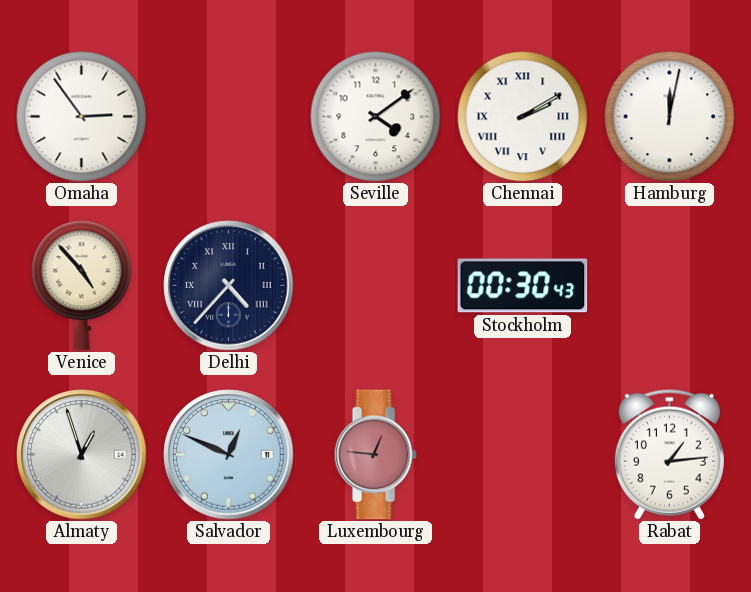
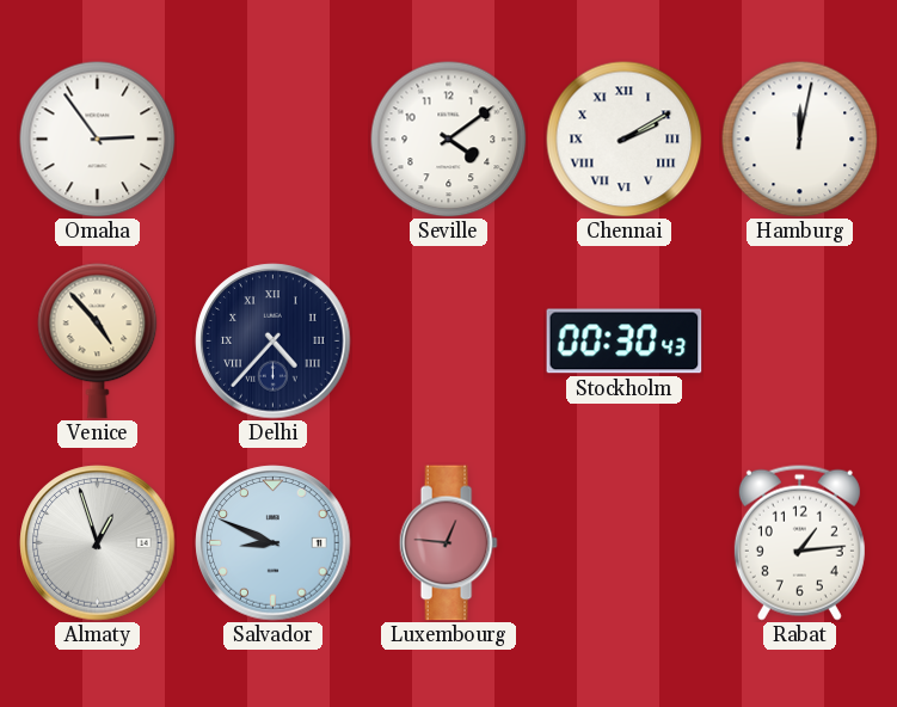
Salvador: 12:49 -> 8:49
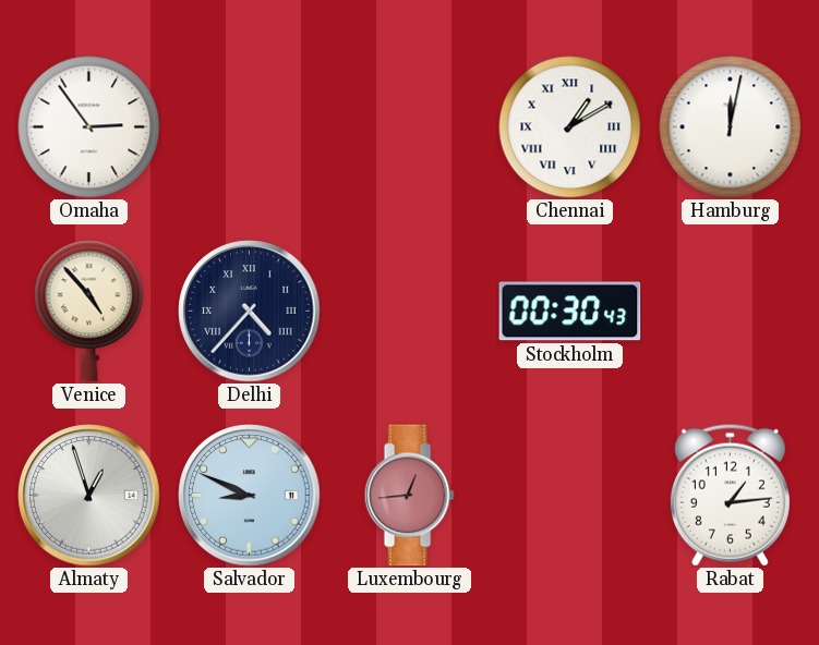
Seville: 4:09 -> none
Chennai: 2:10 -> 1:10
Luxembourg: 12:46 -> 12:44
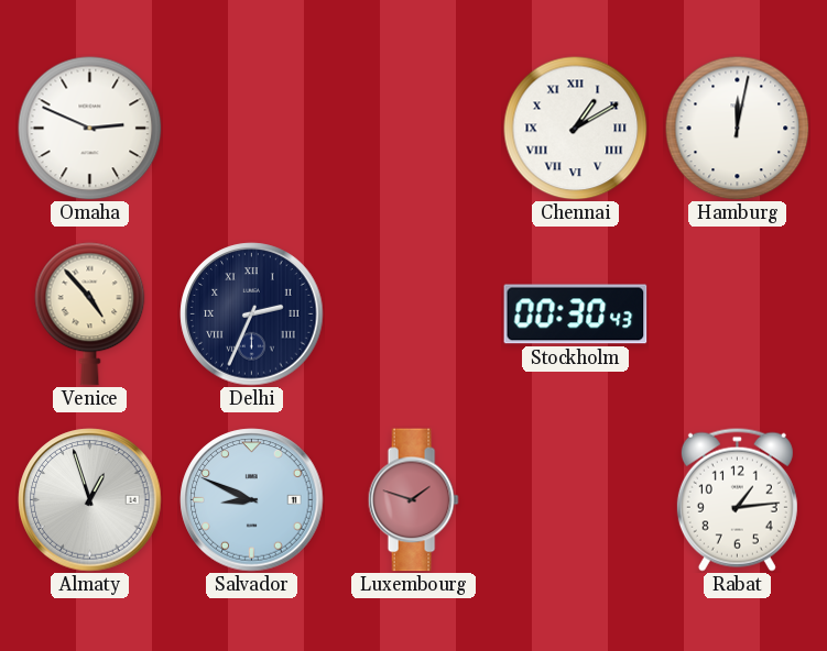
Omaha: 2:54 -> 2:49
Delhi: 4:37 -> 2:34
Luxembourg: 12:44 -> 1:48
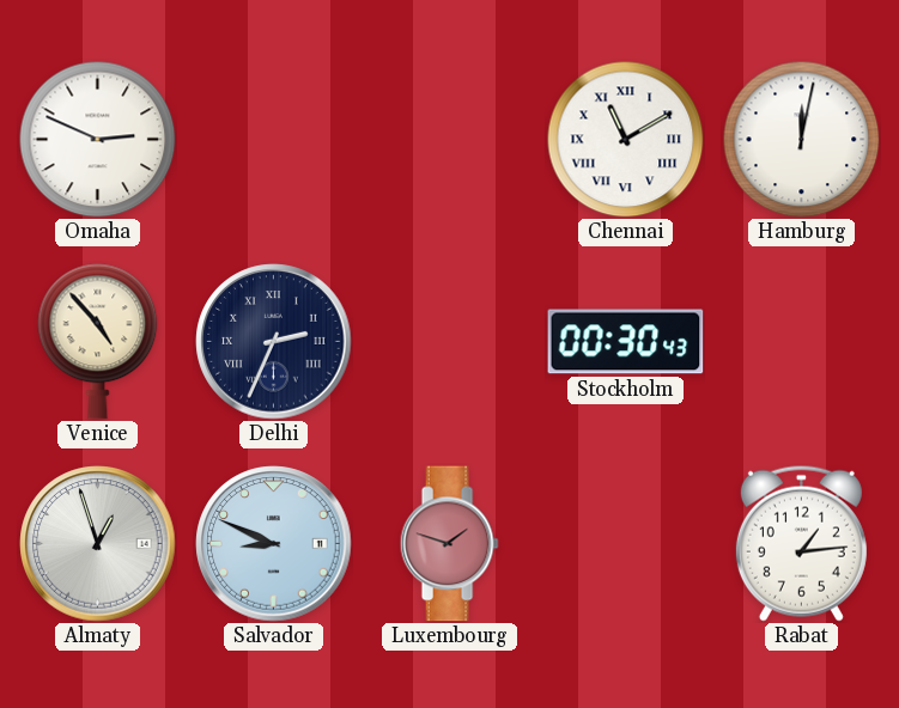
Chennai: 1:10 -> 11:10
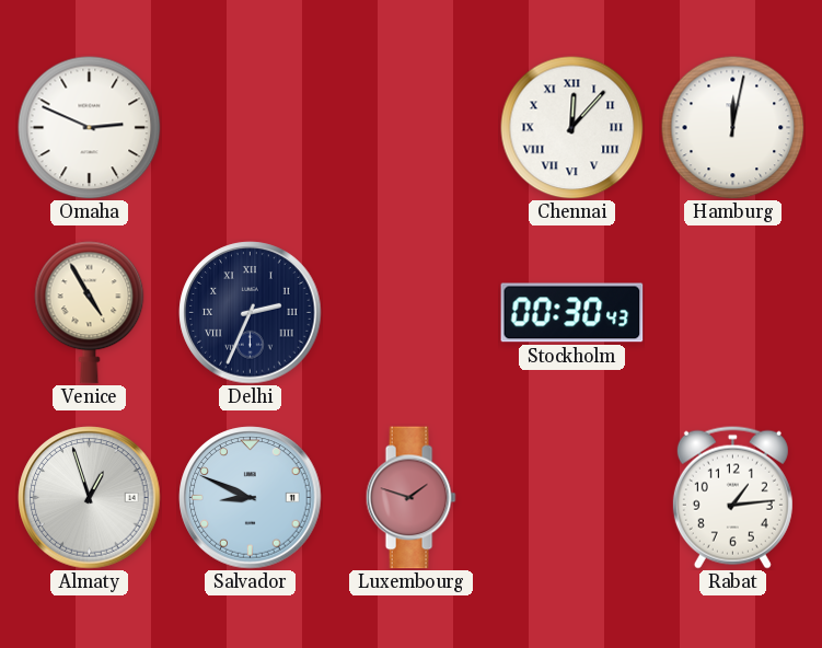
Chennai: 11:10 -> 12:07
Venice: 4:53 -> 4:55
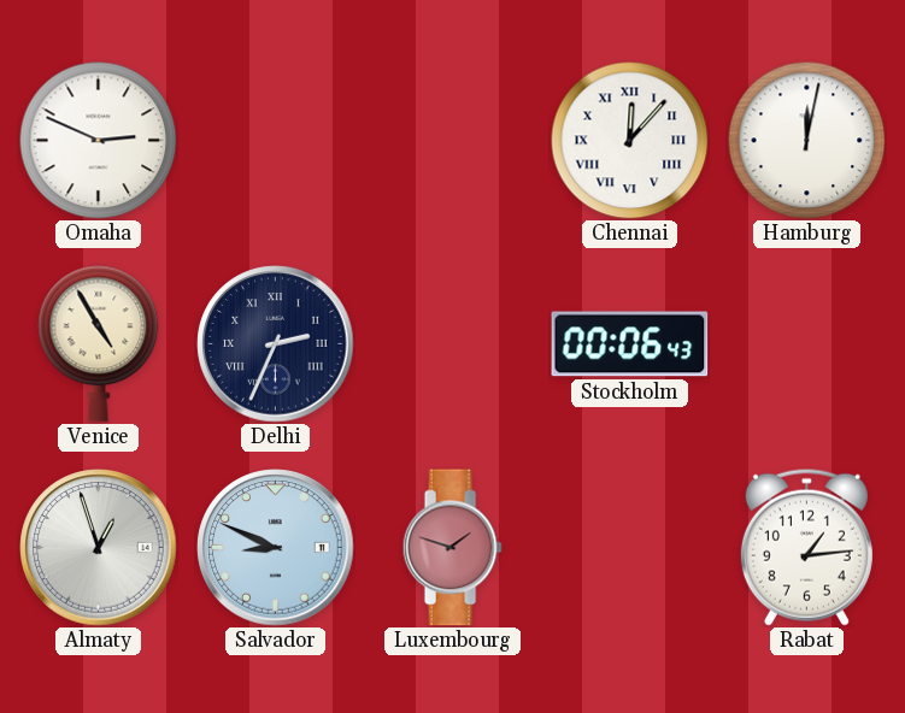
Stockholm: 00:30 -> 00:06
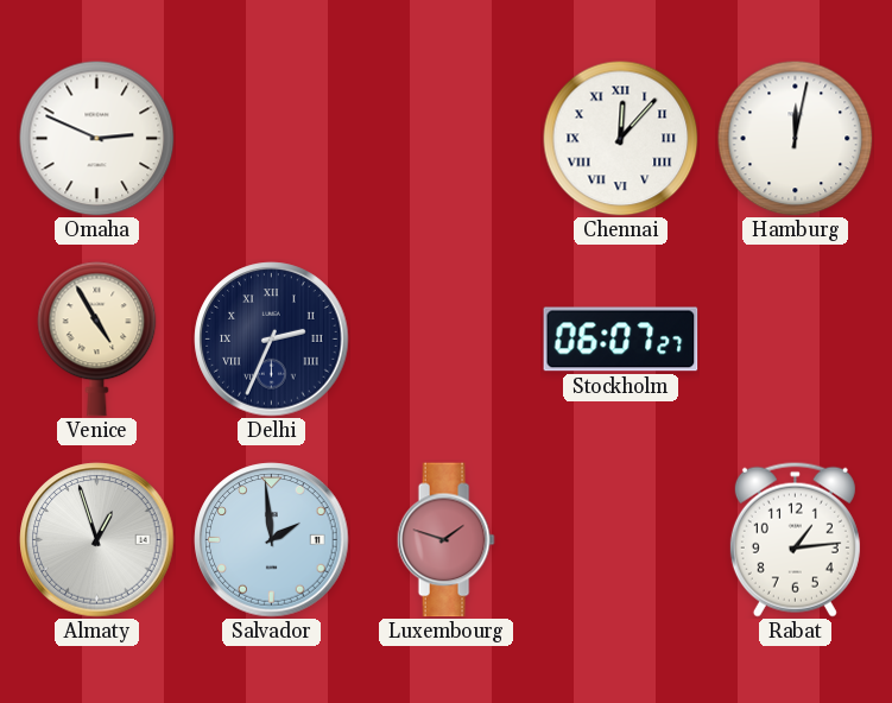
Stockholm: 00:06 -> 06:07
Salvador: 8:49 -> 1:59
